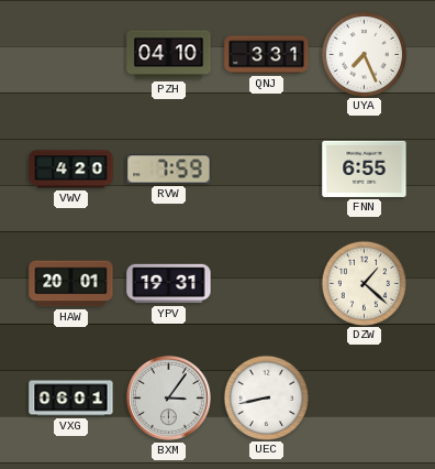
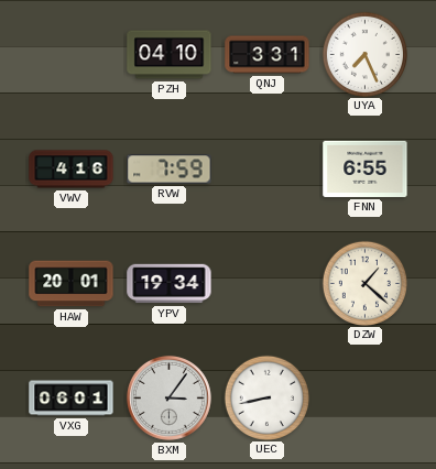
VWV: 4:20 -> 4:16
YPV: 19:31 -> 19:34
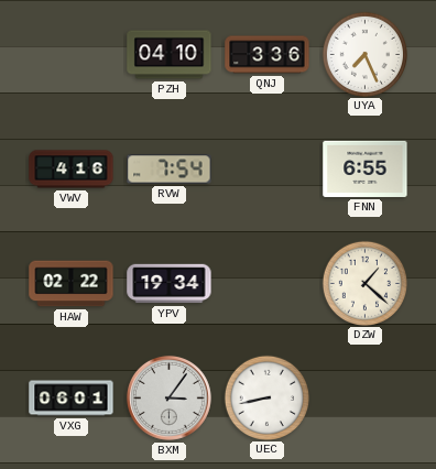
QNJ: 3:31 -> 3:36
RVW: 7:59 -> 7:54
HAW: 20:01 -> 02:22
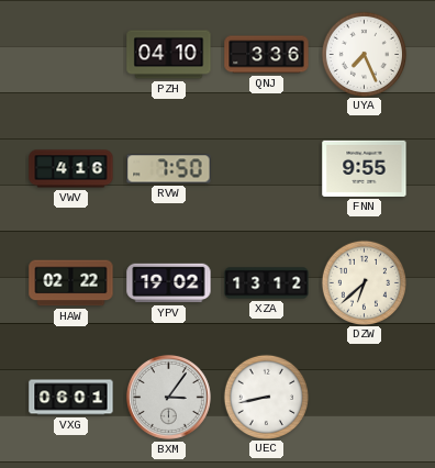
RVW: 7:54 -> 7:50
FNN: 6:55 -> 9:55
YPV: 19:34 -> 19:02
XZA: none -> 13:12
DZW: 1:22 -> 6:38
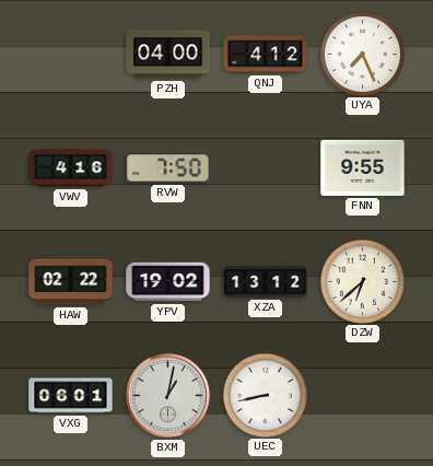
PZH: 04:10 -> 04:00
QNJ: 3:36 -> 4:12
BXM: 3:06 -> 1:02
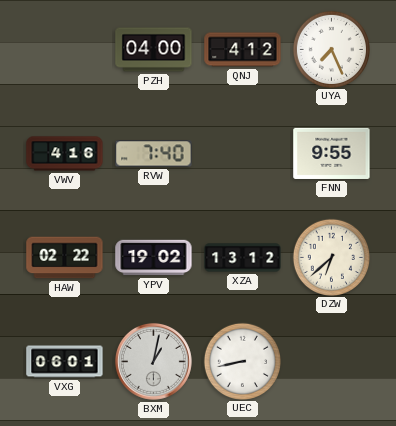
RVW: 7:50 -> 7:40
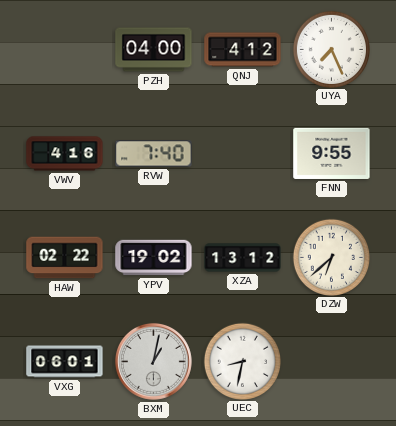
UEC: 8:43 -> 8:32
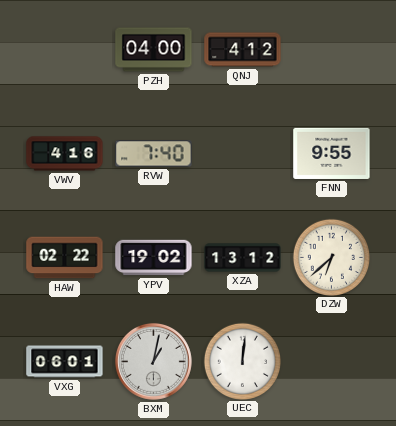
UYA: 7:26 -> none
UEC: 8:32 -> 12:01
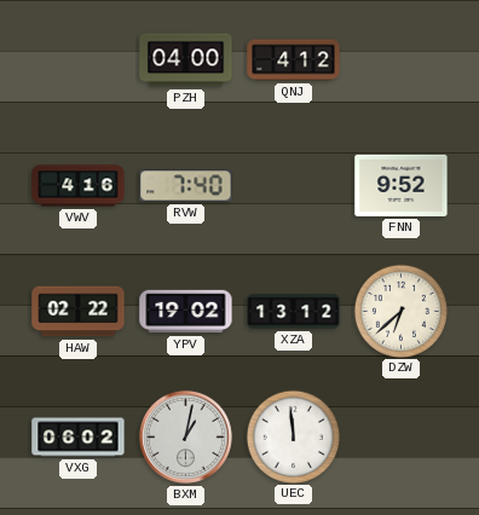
FNN: 9:55 -> 9:52
VXG: 06:01 -> 06:02
UEC: 12:01 -> 11:59
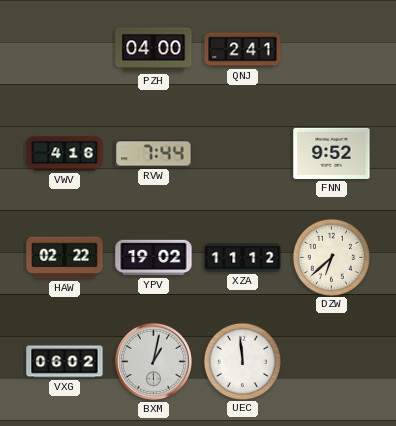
QNJ: 4:12 -> 2:41
RVW: 7:40 -> 7:44
XZA: 13:12 -> 11:12
